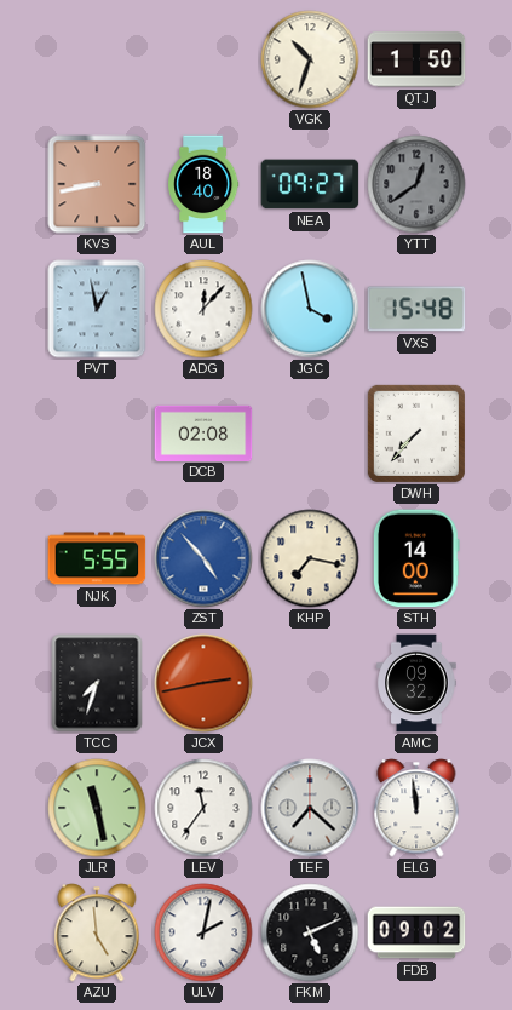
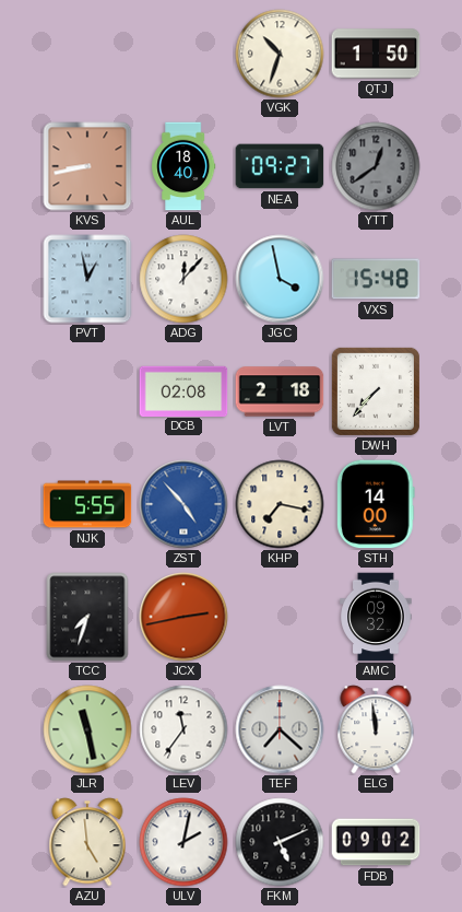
LVT: none -> 2:18
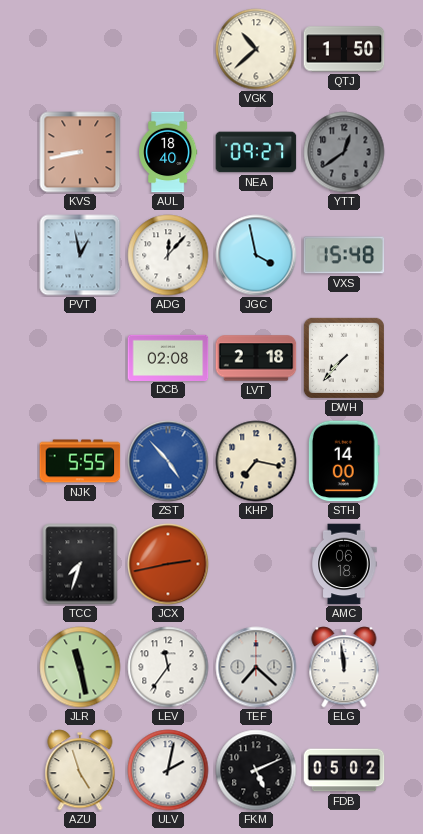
VGK: 10:33 -> 10:38
AMC: 09:32 -> 06:18
AZU: 4:59 -> 4:57
FDB: 09:02 -> 05:02
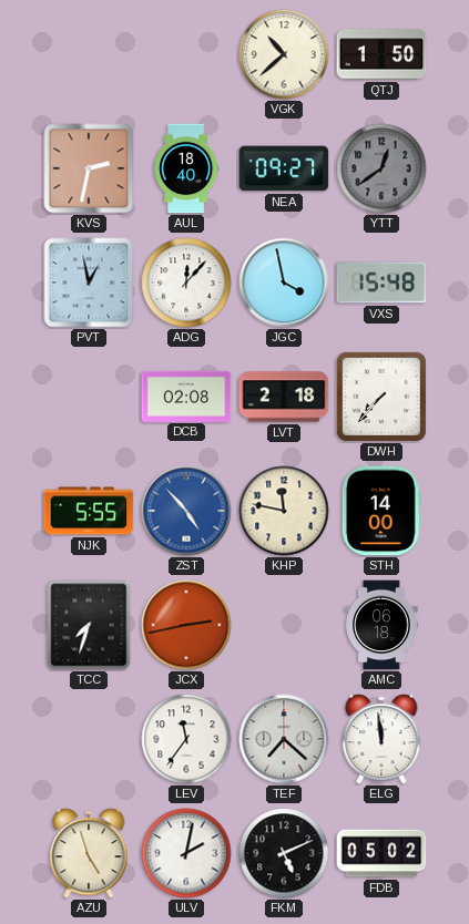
KVS: 8:43 -> 2:32
KHP: 7:17 -> 11:47
JLR: 11:28 -> none
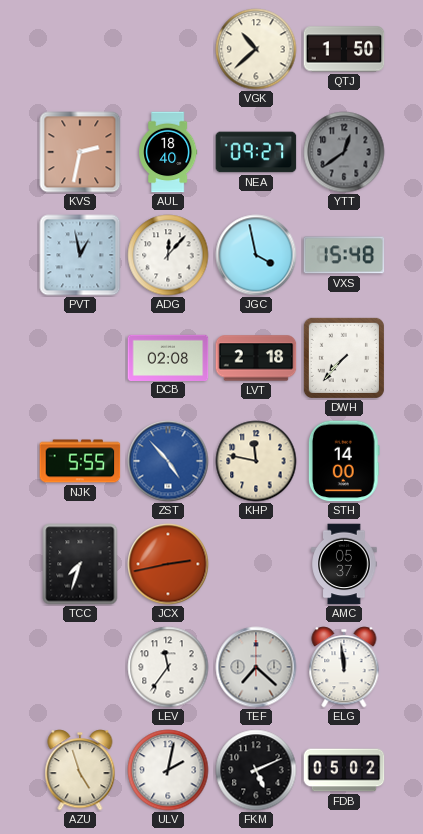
AMC: 06:18 -> 05:37
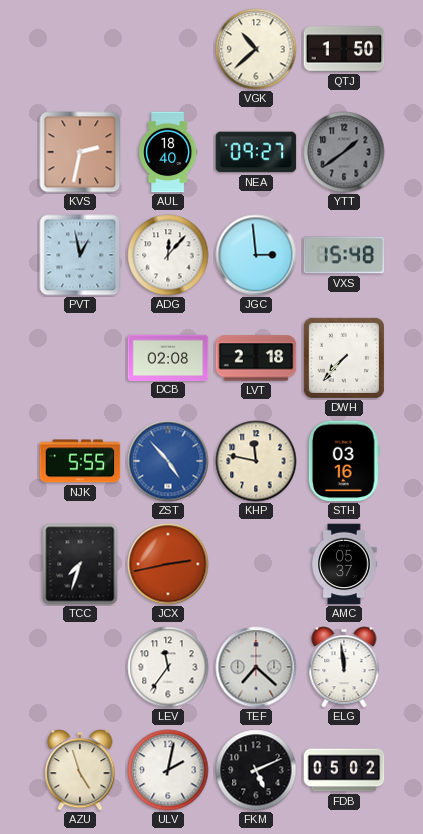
YTT: 12:39 -> 1:39
JGC: 3:58 -> 2:59
STH: 14:00 -> 03:16
